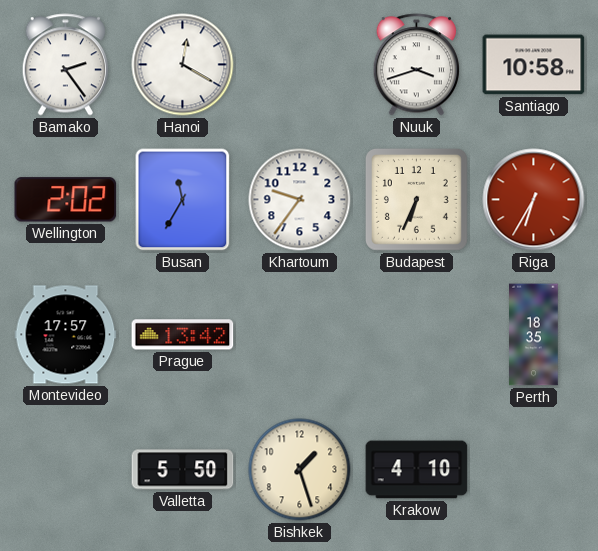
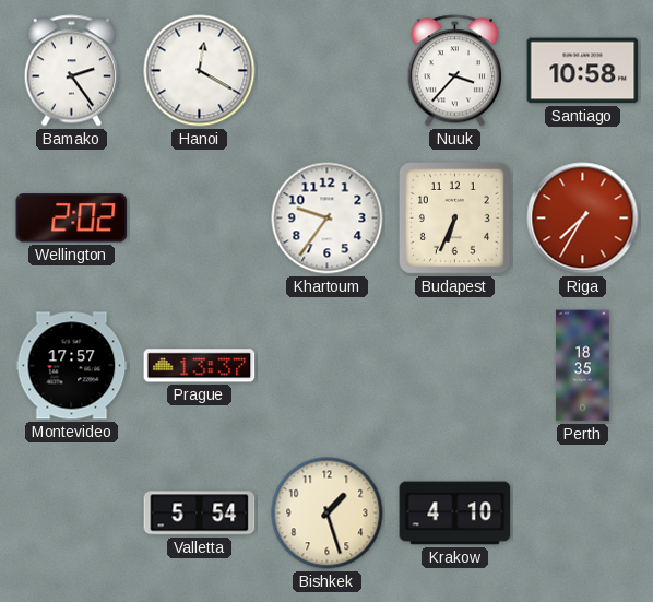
Nuuk: 3:42 -> 3:37
Busan: 11:35 -> none
Riga: 6:35 -> 7:35
Prague: 13:42 -> 13:37
Valletta: 5:50 -> 5:54
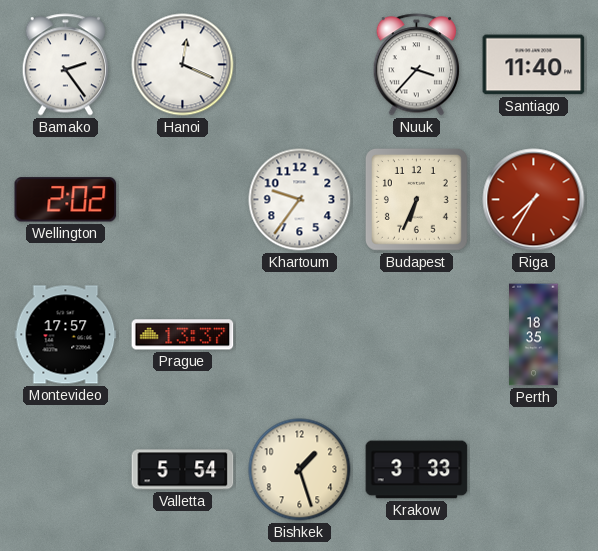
Hanoi: 12:20 -> 12:19
Santiago: 10:58 -> 11:40
Krakow: 4:10 -> 3:33
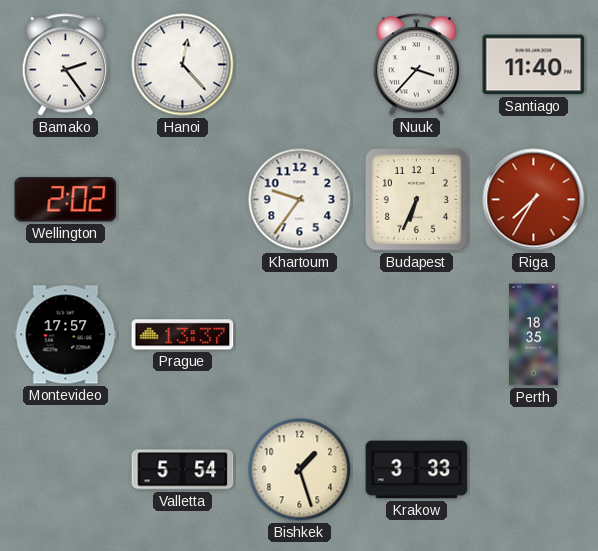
Hanoi: 12:19 -> 12:23
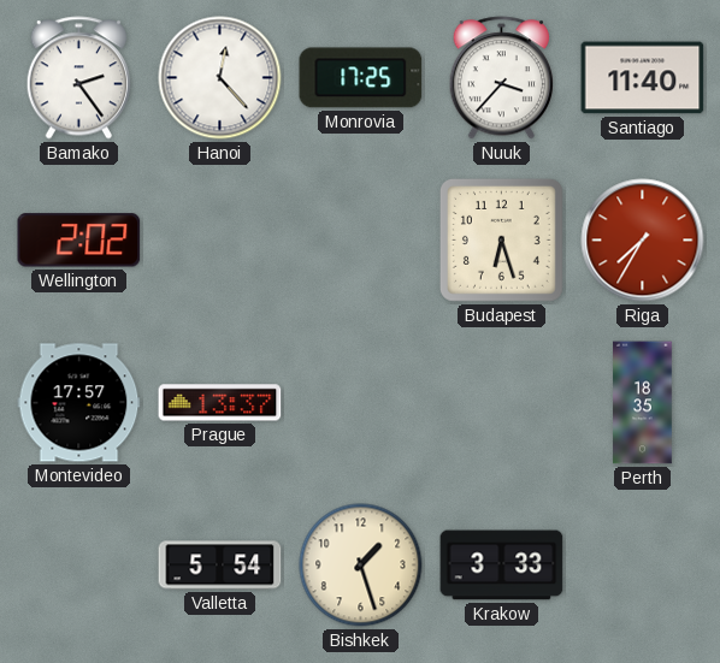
Monrovia: none -> 17:25
Khartoum: 9:36 -> none
Budapest: 6:34 -> 6:27
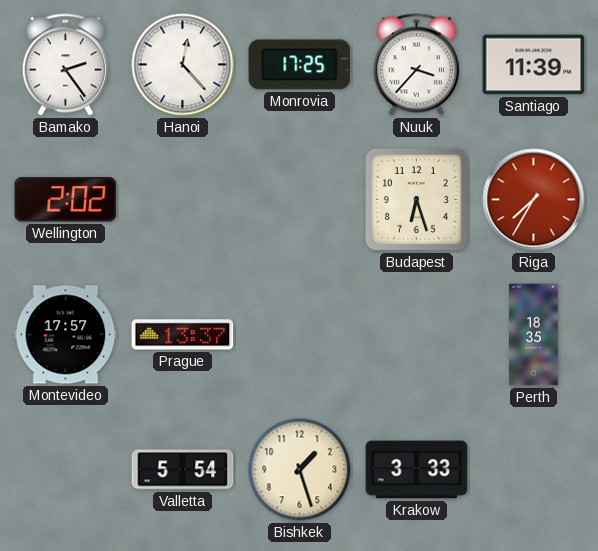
Santiago: 11:40 -> 11:39
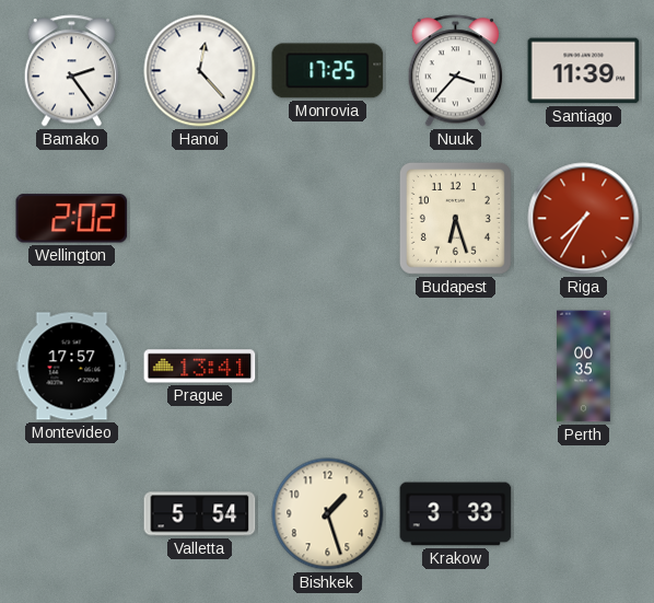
Prague: 13:37 -> 13:41
Perth: 18:35 -> 00:35
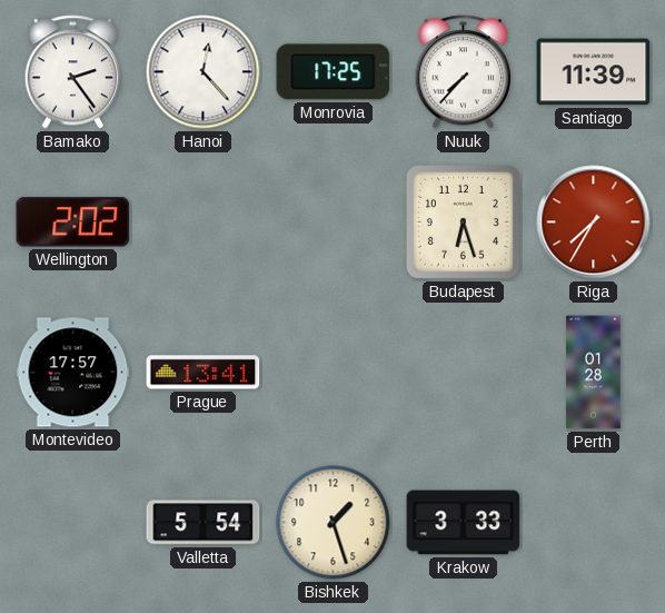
Nuuk: 3:37 -> 7:37
Perth: 00:35 -> 01:28
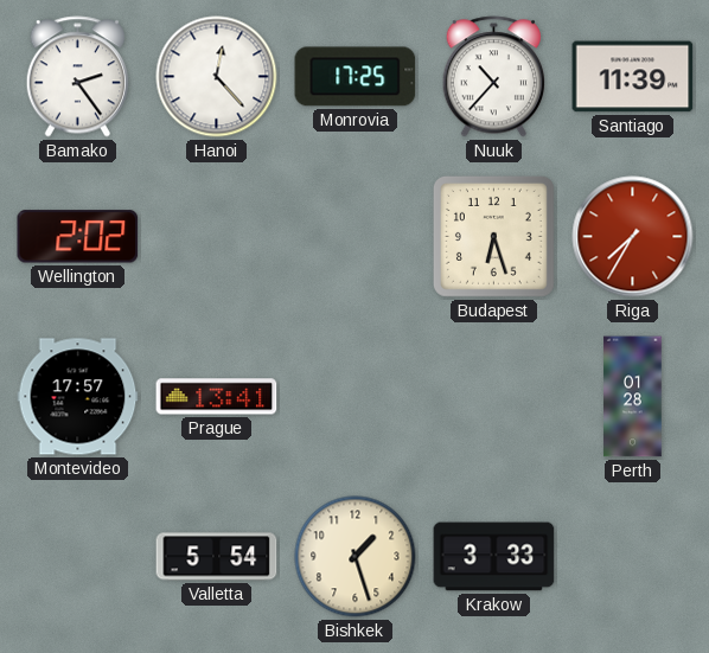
Nuuk: 7:37 -> 10:37
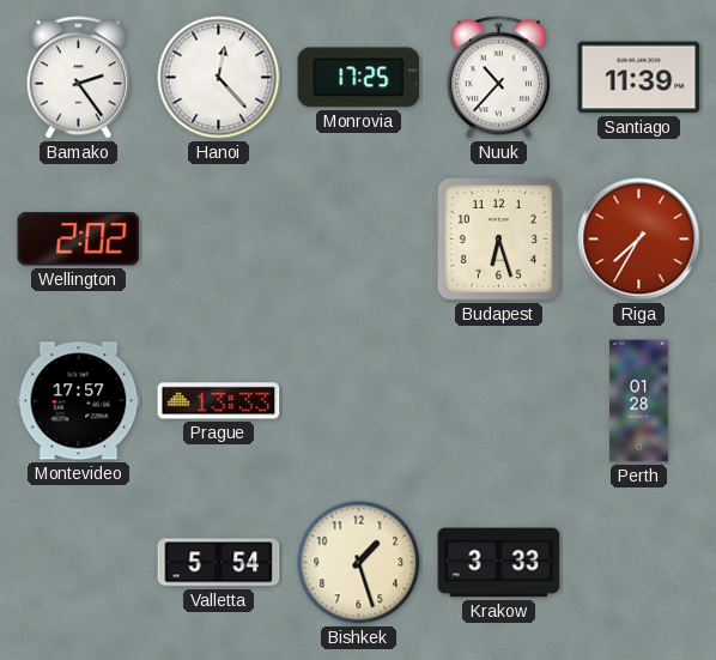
Prague: 13:41 -> 13:33
